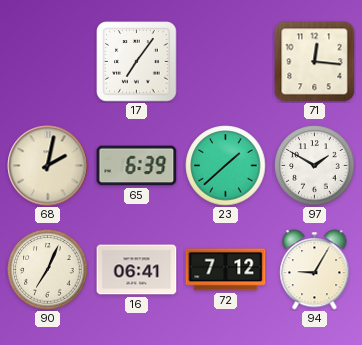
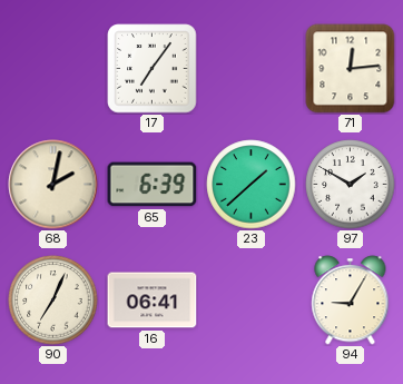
71: 12:16 -> 12:14
72: 7:12 -> none
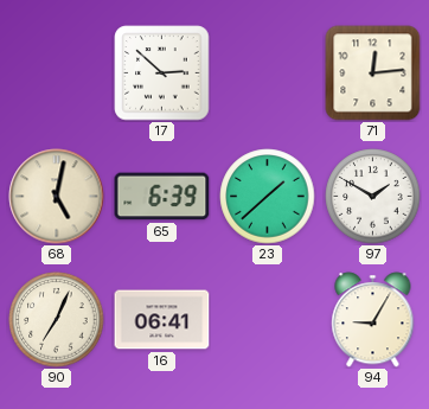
17: 7:06 -> 2:52
68: 2:02 -> 5:02
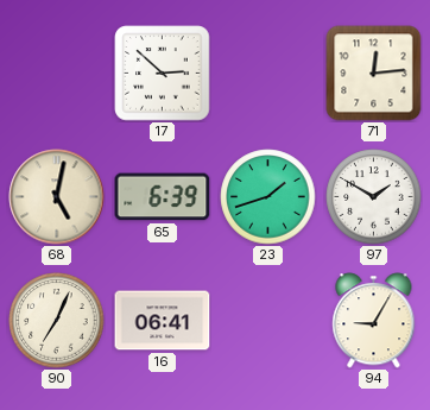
23: 1:38 -> 1:42
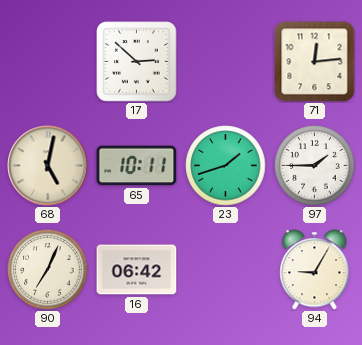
65: 6:39 -> 10:11
97: 1:50 -> 1:45
16: 06:41 -> 06:42
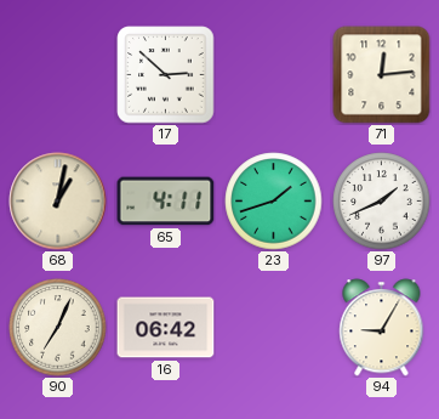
68: 5:02 -> 1:02
65: 10:11 -> 4:11
97: 1:45 -> 1:41
